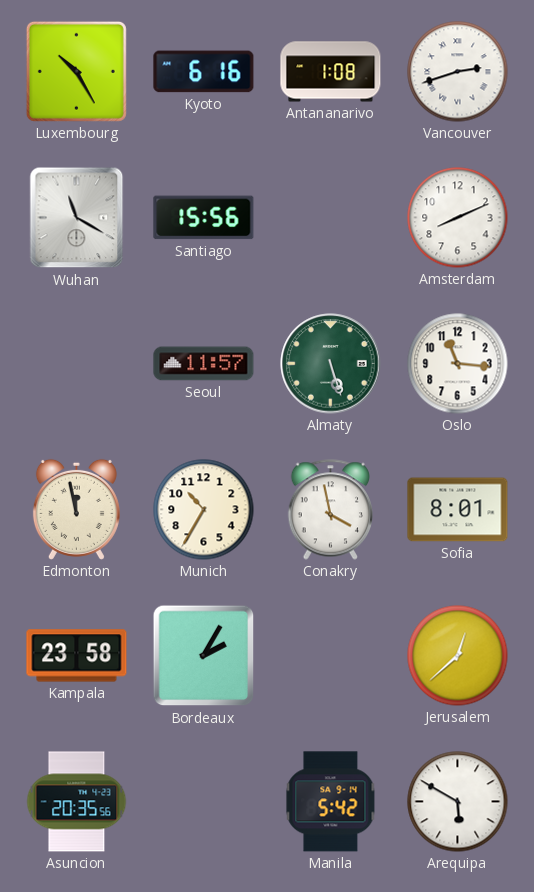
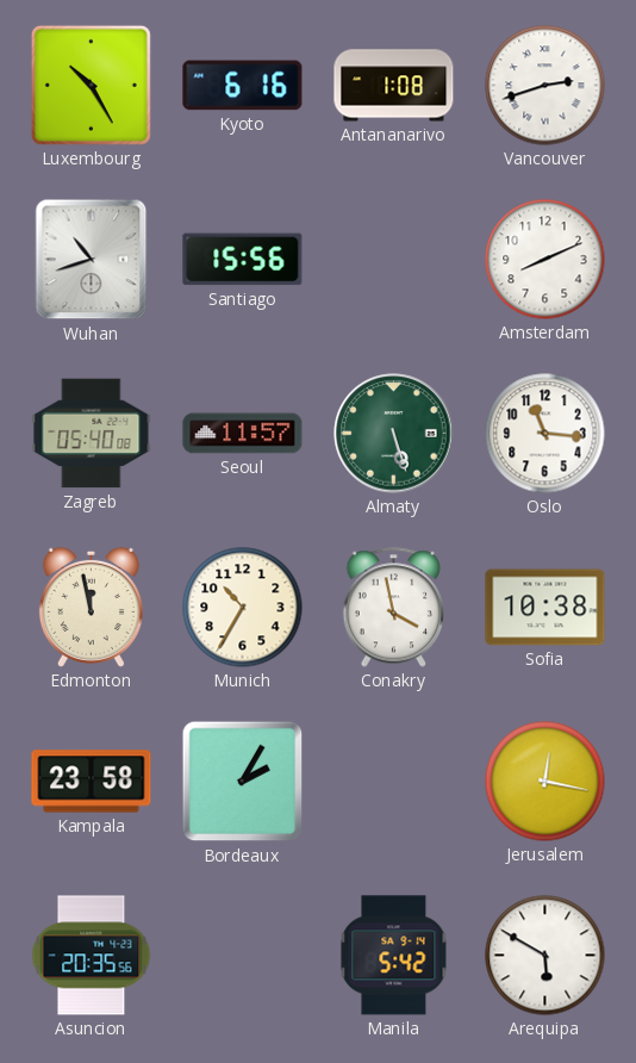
Wuhan: 11:20 -> 10:42
Zagreb: none -> 05:40
Sofia: 8:01 -> 10:38
Jerusalem: 12:38 -> 12:17
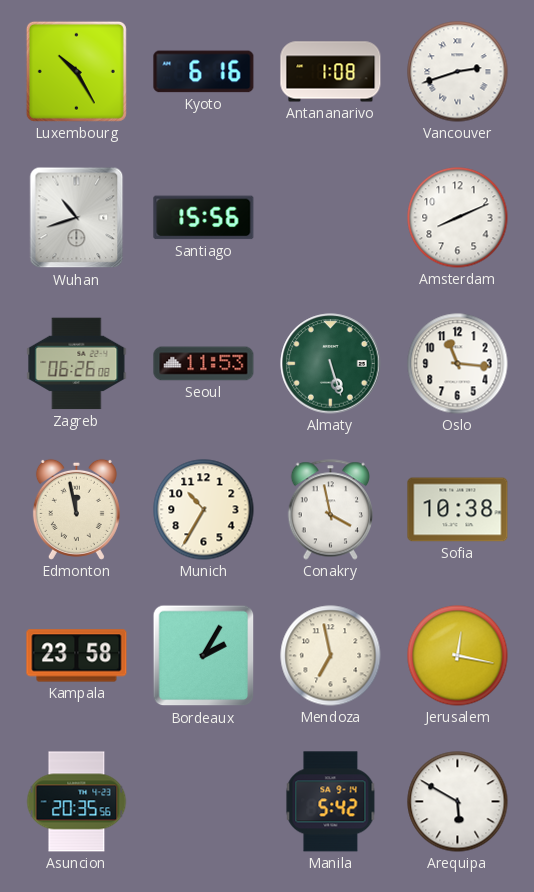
Zagreb: 05:40 -> 06:26
Seoul: 11:57 -> 11:53
Mendoza: none -> 6:58
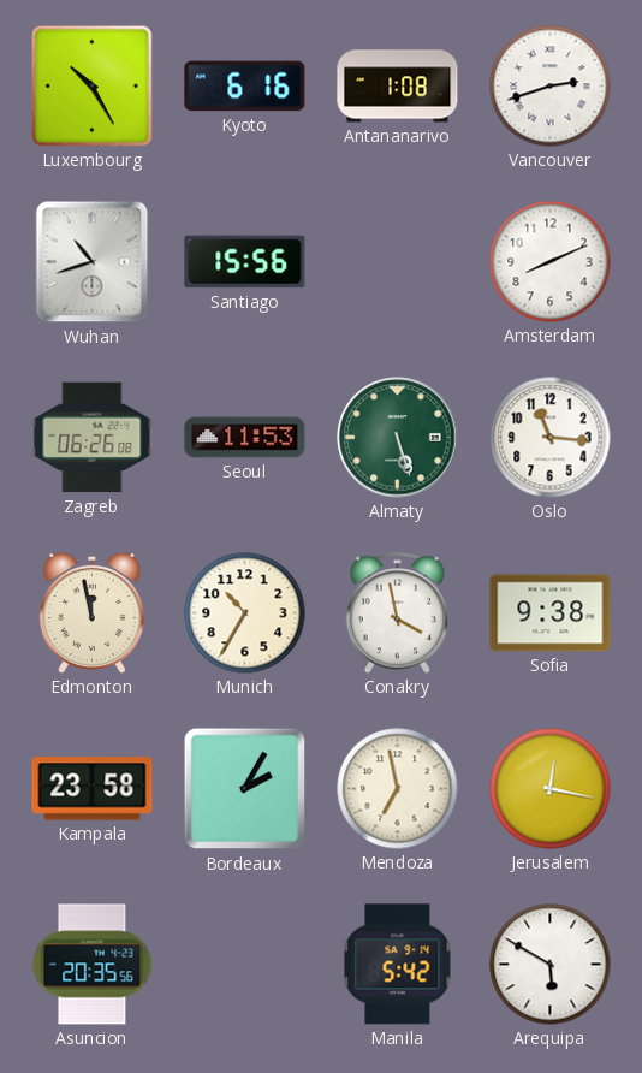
Sofia: 10:38 -> 9:38
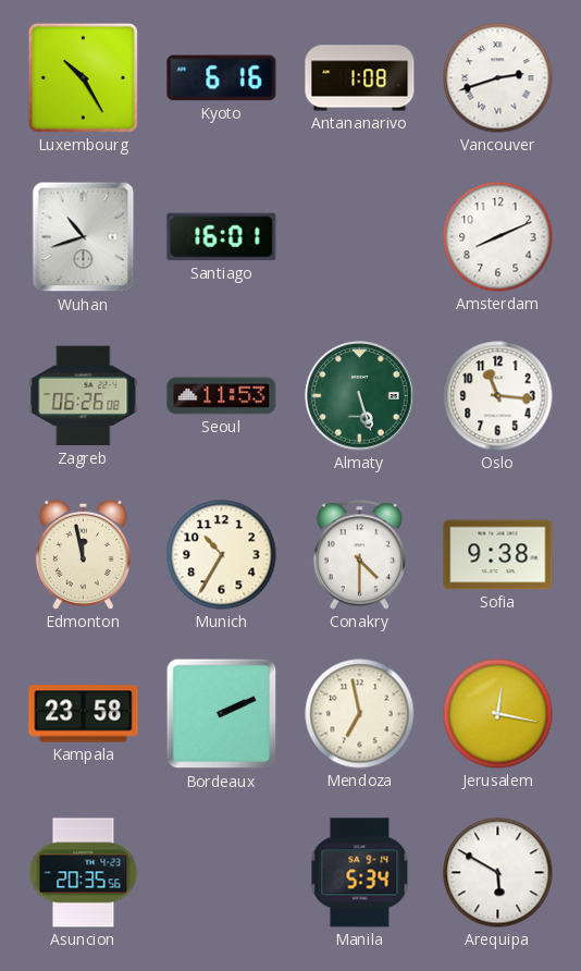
Santiago: 15:56 -> 16:01
Conakry: 3:58 -> 4:30
Bordeaux: 2:05 -> 2:11
Manila: 5:42 -> 5:34
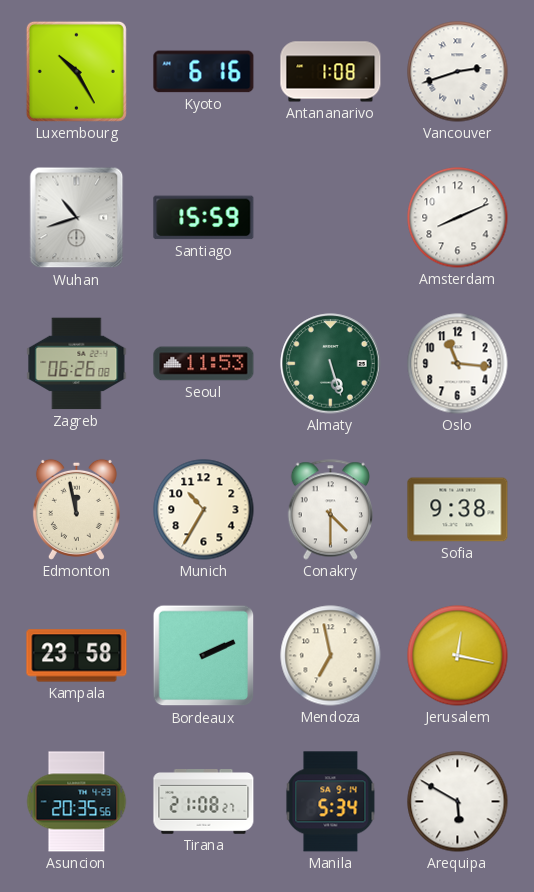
Santiago: 16:01 -> 15:59
Tirana: none -> 21:08
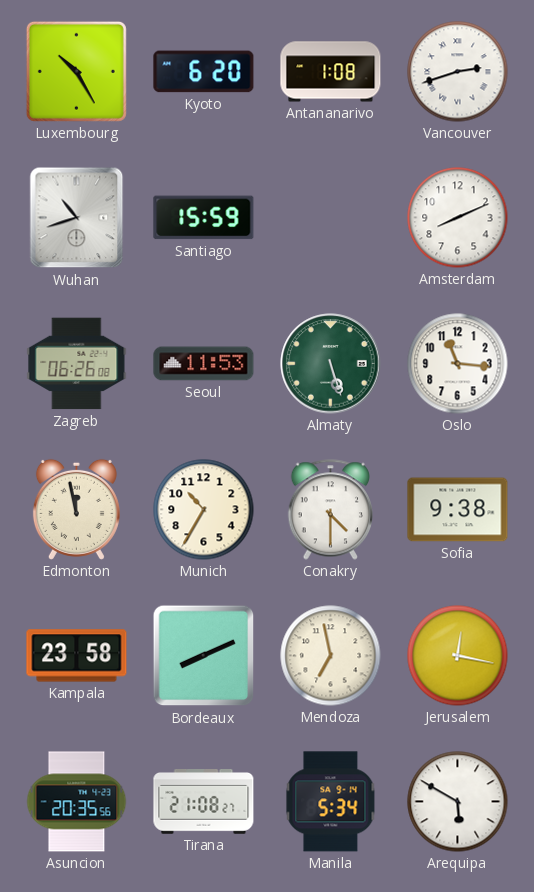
Kyoto: 6:16 -> 6:20
Bordeaux: 2:11 -> 8:11
